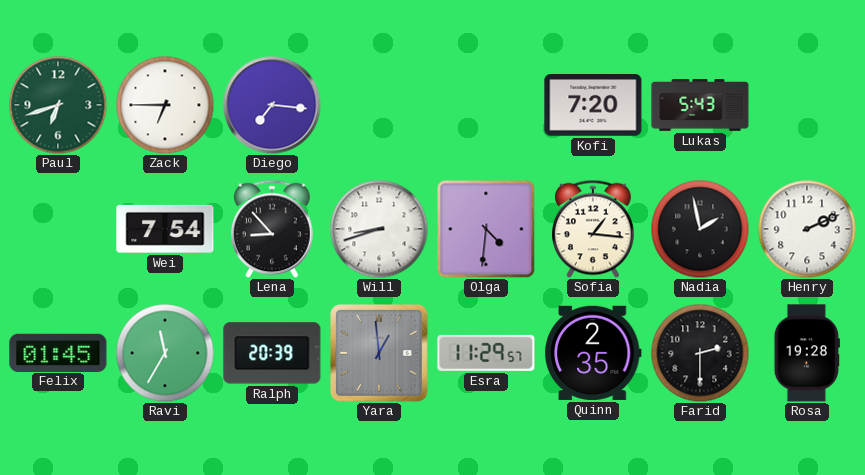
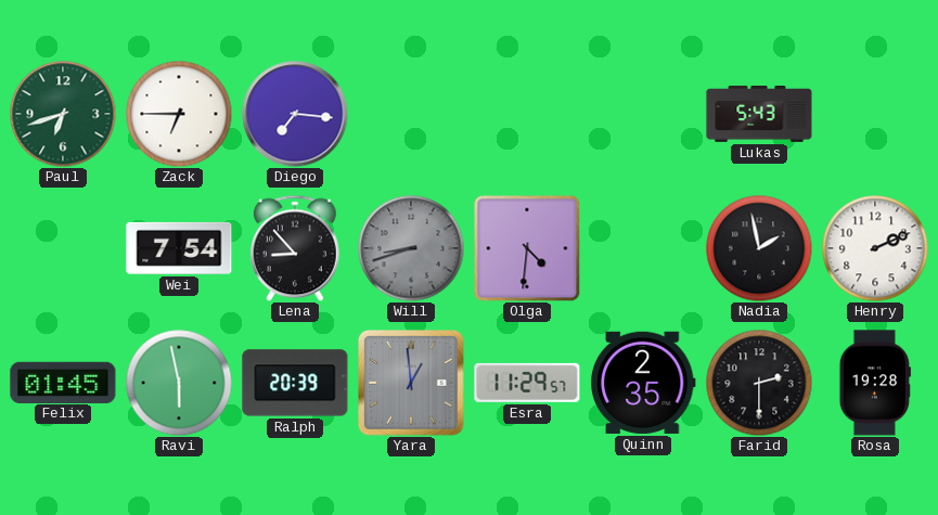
Kofi: 7:20 -> none
Will dial: white -> grey
Sofia: 1:16 -> none
Ravi: 11:35 -> 5:58
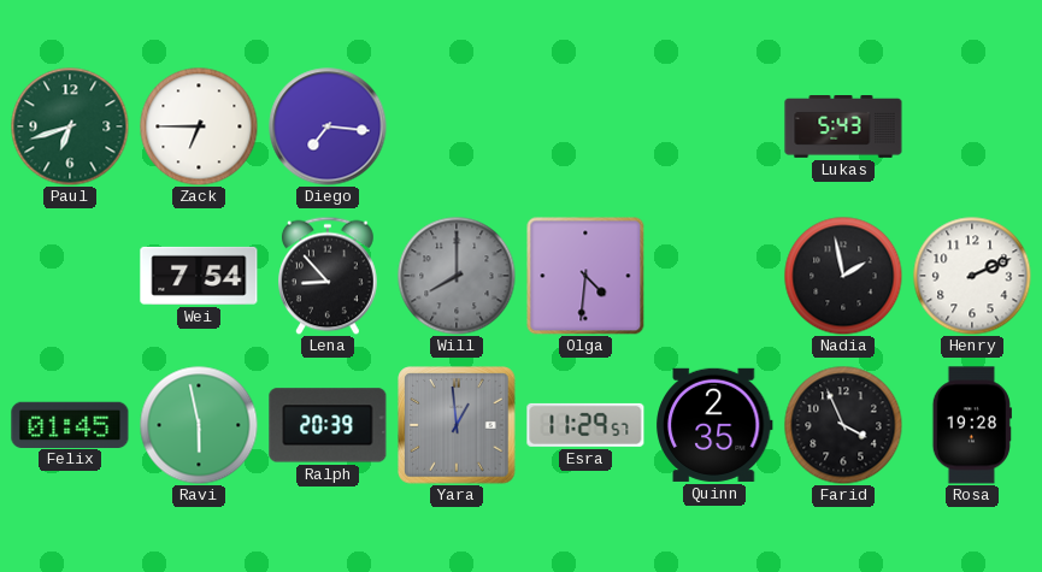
Will: 8:42 -> 8:00
Farid: 2:30 -> 3:56
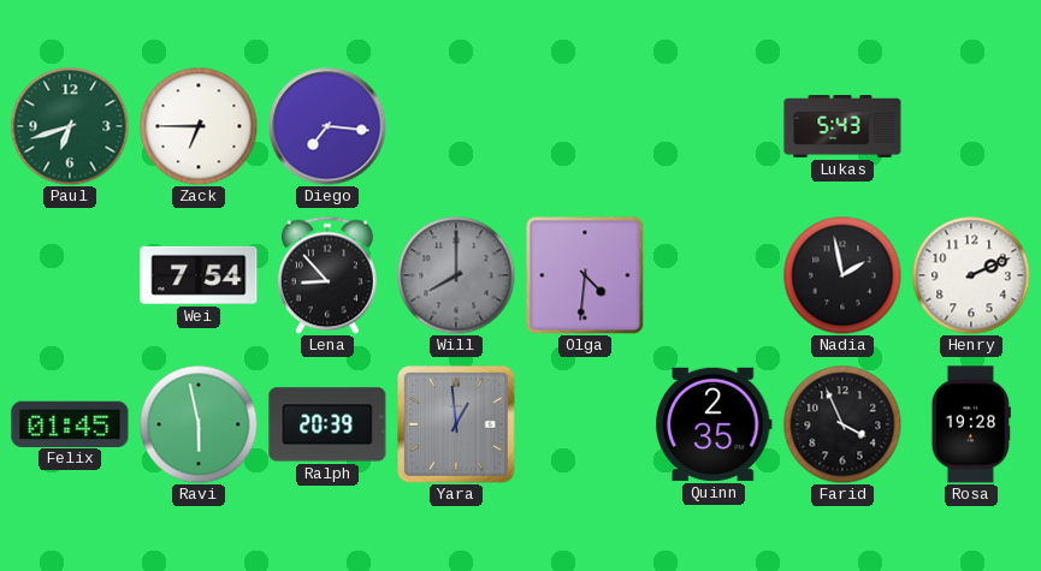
Esra: 11:29 -> none
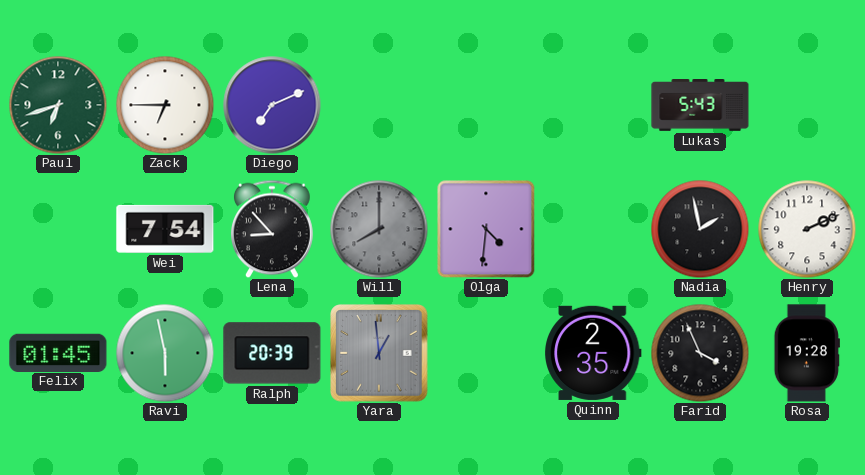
Diego: 7:16 -> 7:11
